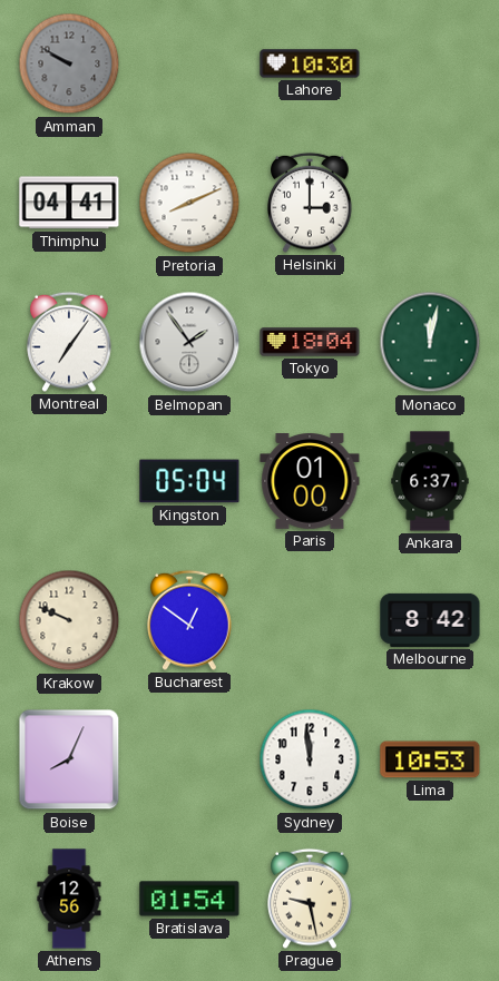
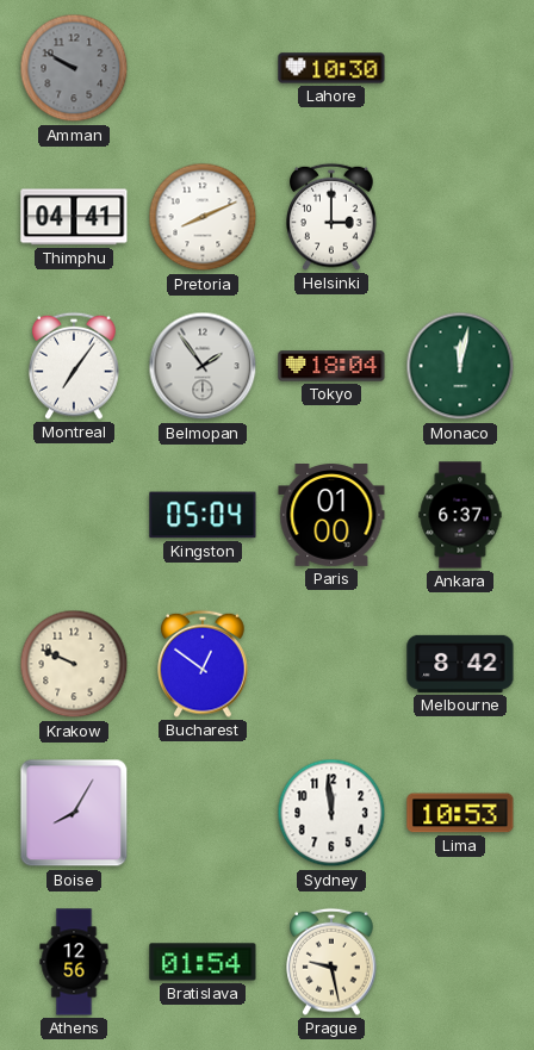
Boise: 8:04 -> 8:05
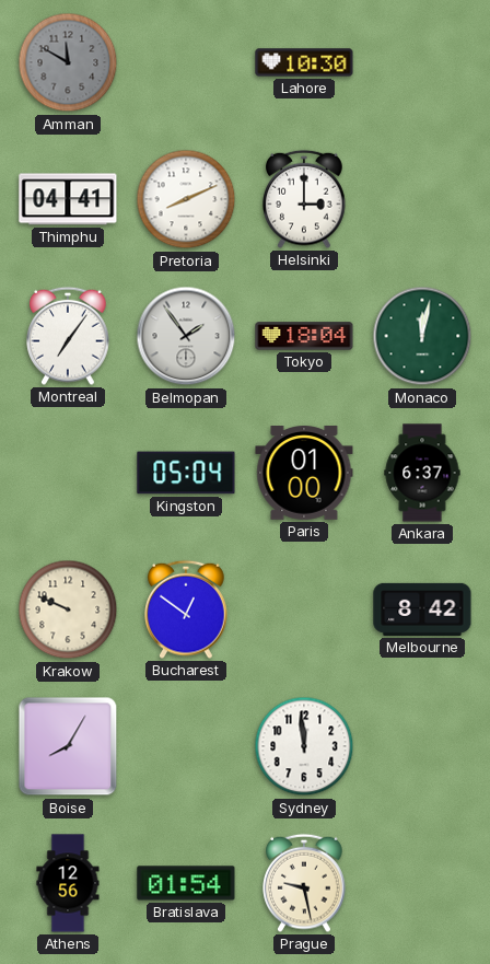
Amman: 9:50 -> 11:50
Lima: 10:53 -> none
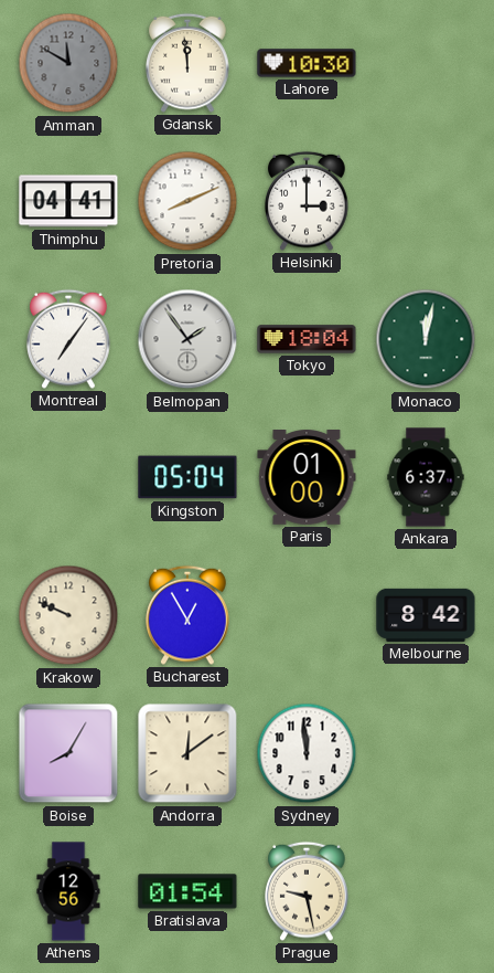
Gdansk: none -> 11:59
Bucharest: 12:51 -> 12:55
Andorra: none -> 12:09
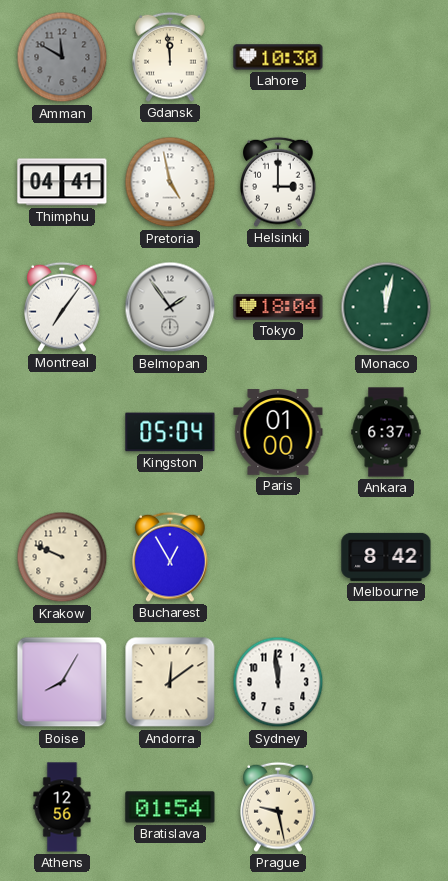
Pretoria: 8:11 -> 4:58
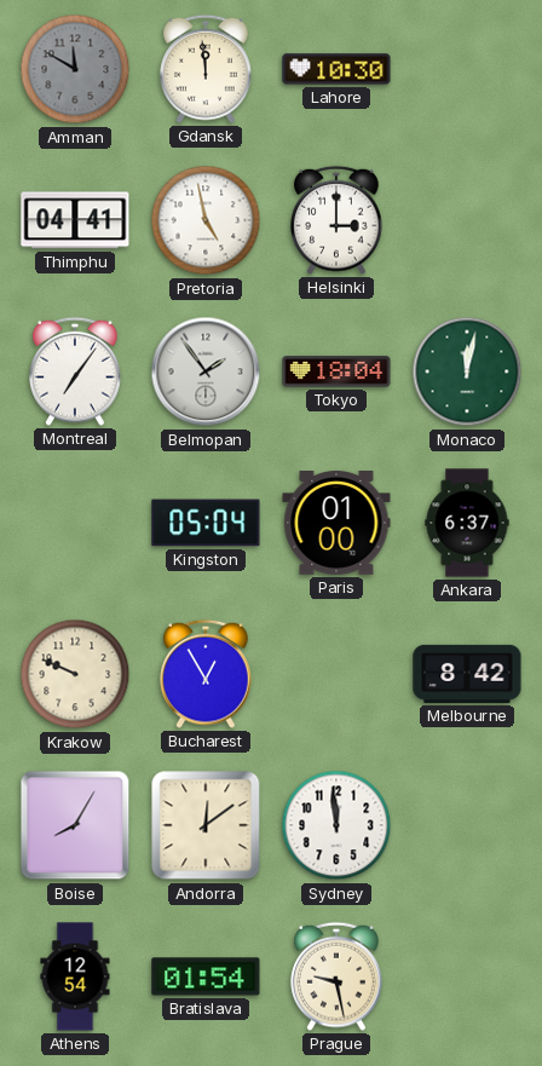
Athens: 12:56 -> 12:54
